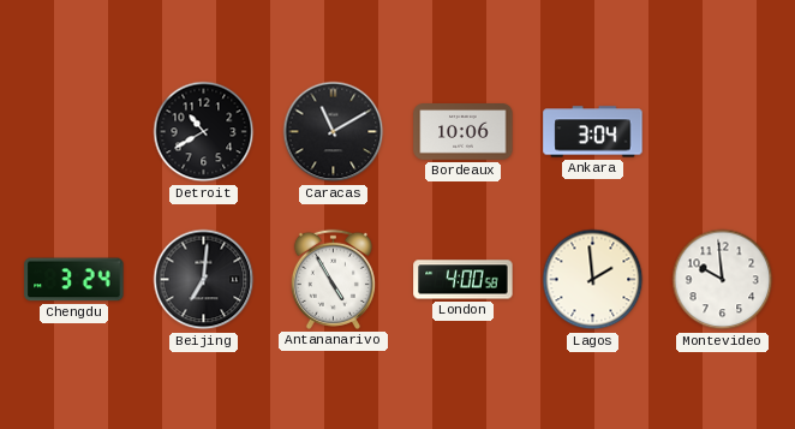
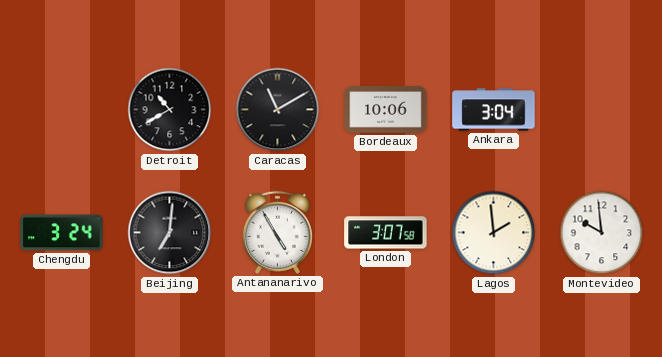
London: 4:00 -> 3:07
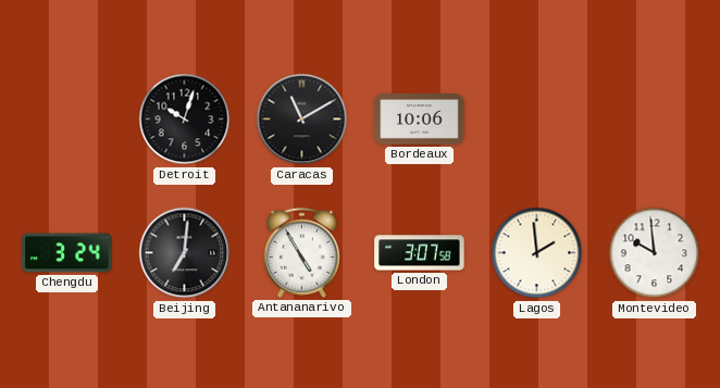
Detroit: 10:40 -> 10:03
Ankara: 3:04 -> none
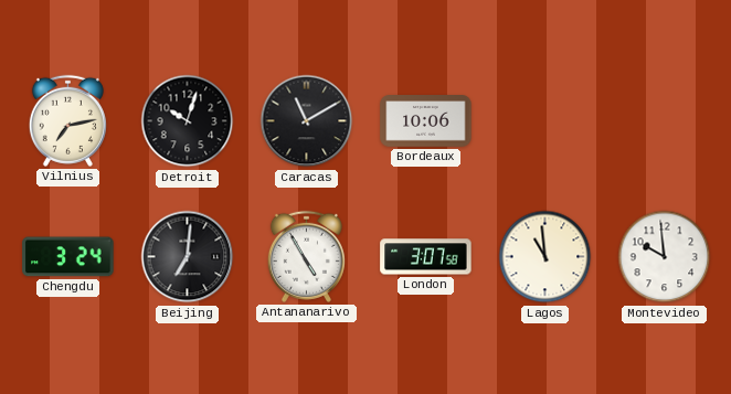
Vilnius: none -> 7:13
Lagos: 1:59 -> 10:59
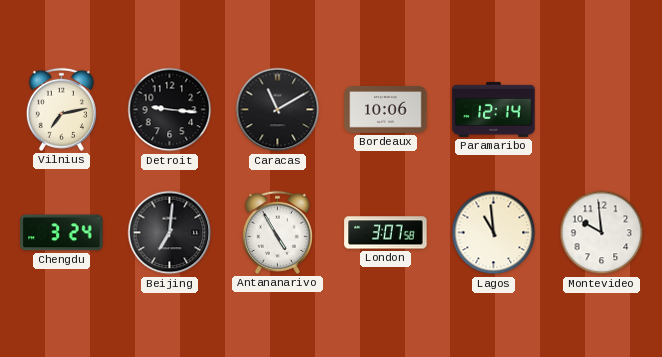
Detroit: 10:03 -> 9:16
Paramaribo: none -> 12:14
